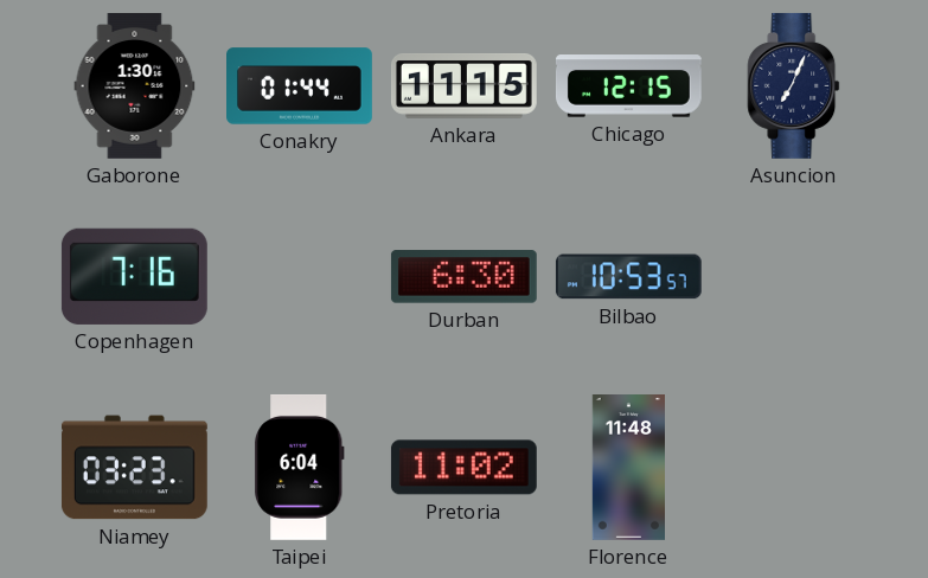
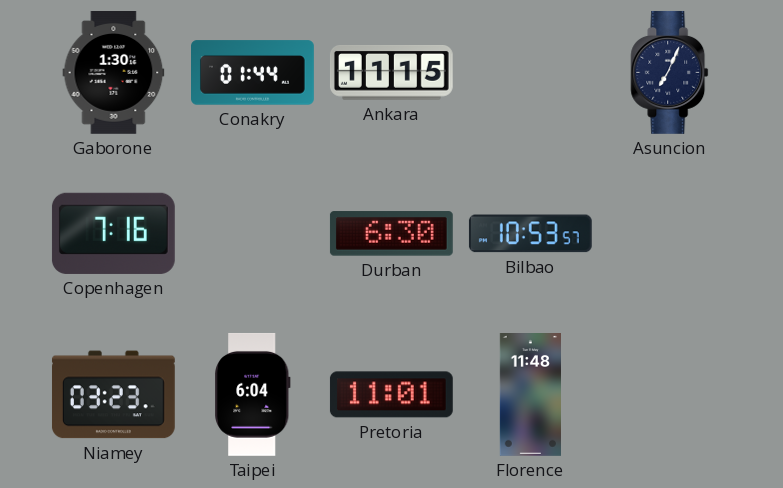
Chicago: 12:15 -> none
Pretoria: 11:02 -> 11:01
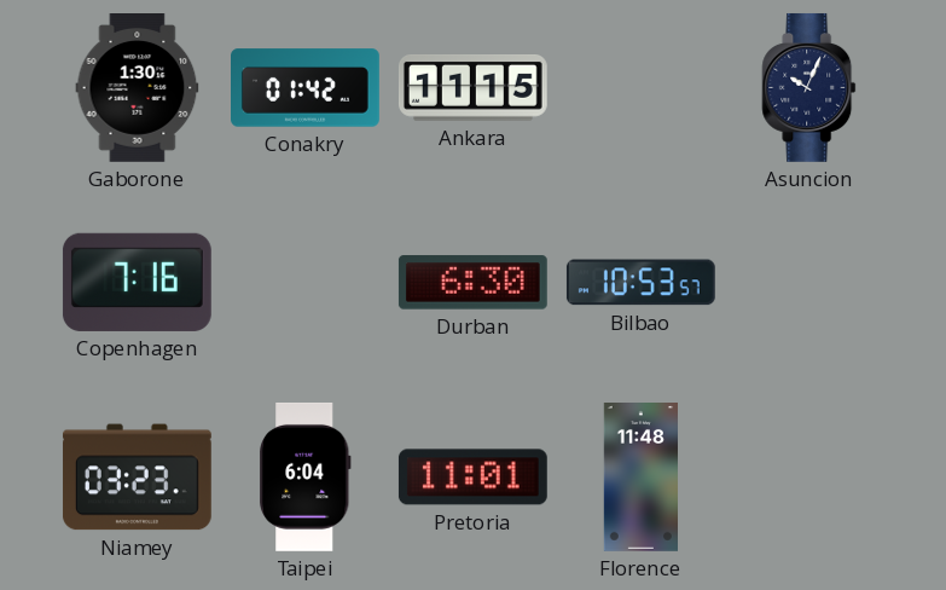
Conakry: 01:44 -> 01:42
Asuncion: 7:04 -> 10:04
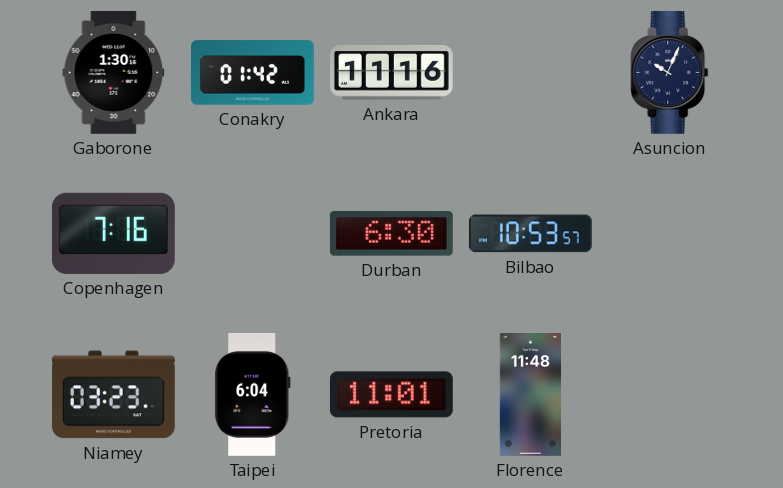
Ankara: 11:15 -> 11:16
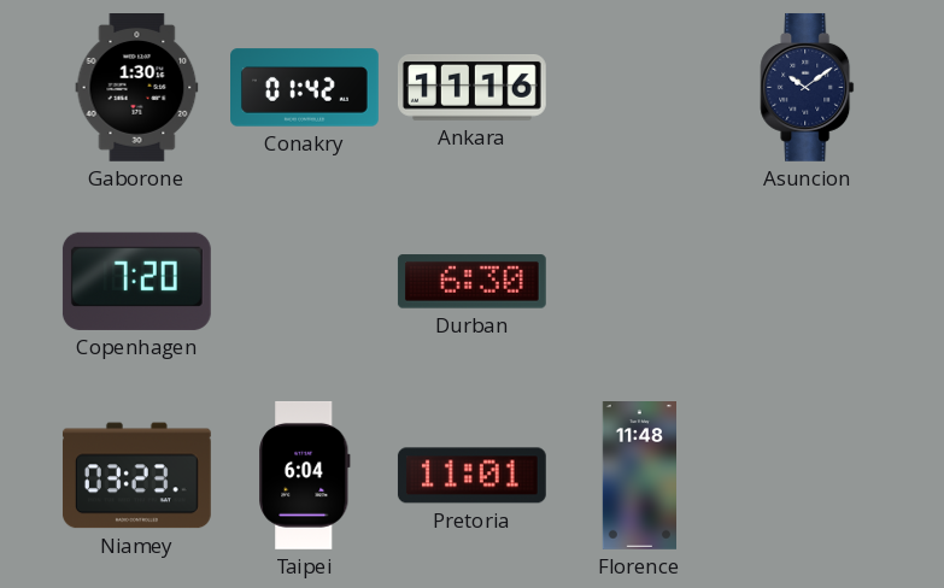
Asuncion: 10:04 -> 10:09
Copenhagen: 7:16 -> 7:20
Bilbao: 10:53 -> none
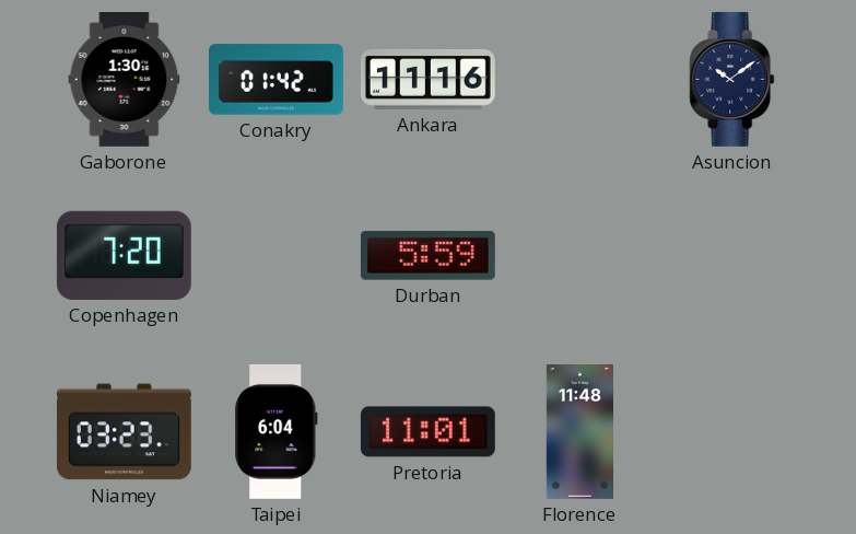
Durban: 6:30 -> 5:59
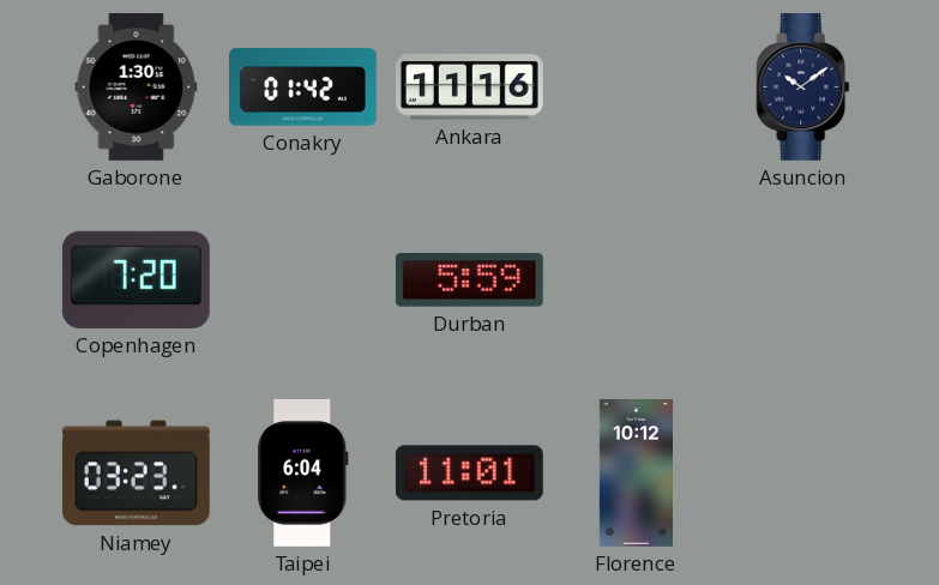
Florence: 11:48 -> 10:12
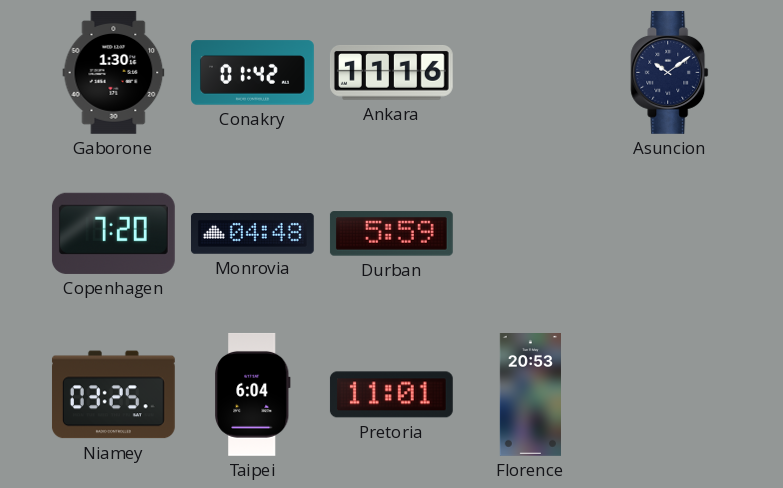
Monrovia: none -> 04:48
Niamey: 03:23 -> 03:25
Florence: 10:12 -> 20:53
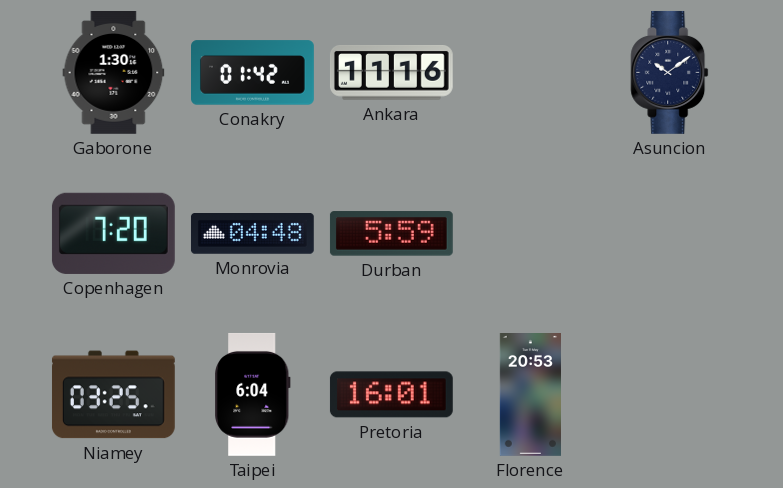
Pretoria: 11:01 -> 16:01
